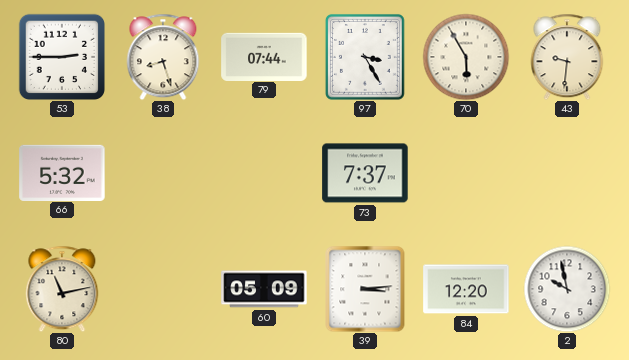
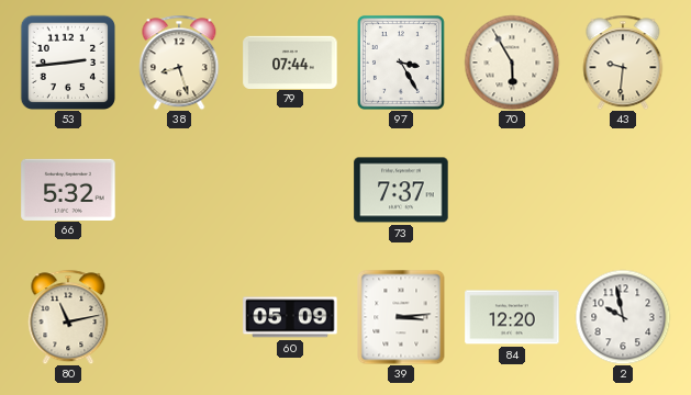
53: 2:45 -> 2:44
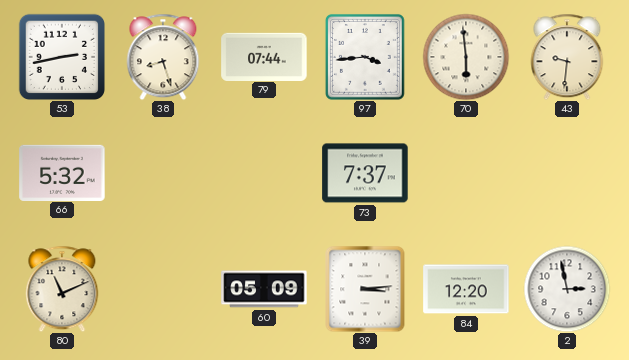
53: 2:44 -> 2:43
97: 3:25 -> 3:44
70: 5:55 -> 5:59
80: 11:13 -> 11:11
2: 9:58 -> 2:58
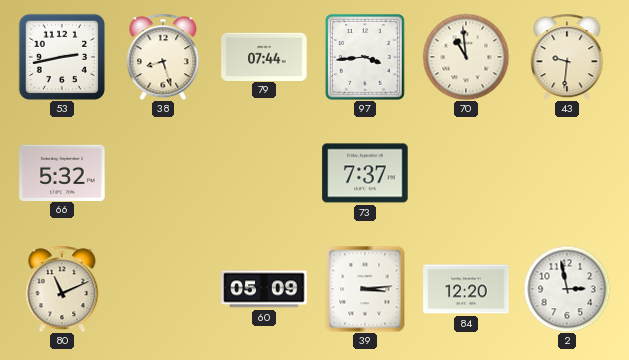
70: 5:59 -> 10:59
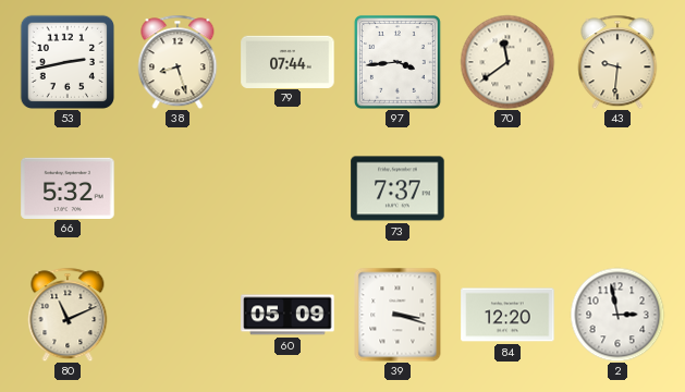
70: 10:59 -> 11:39
39: 3:14 -> 3:18
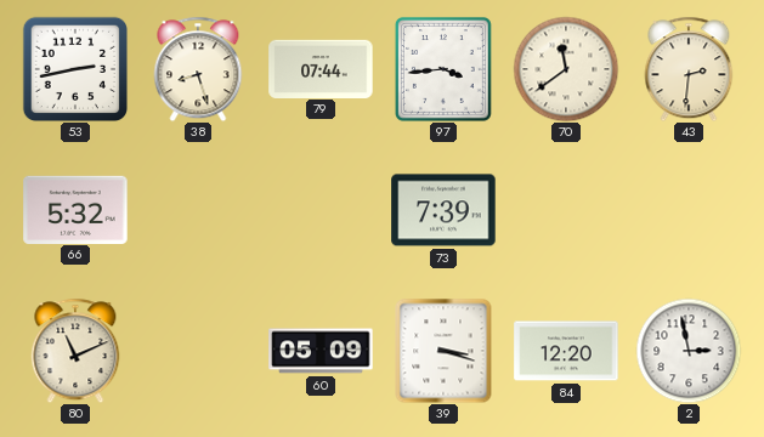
43: 9:31 -> 2:31
73: 7:37 -> 7:39
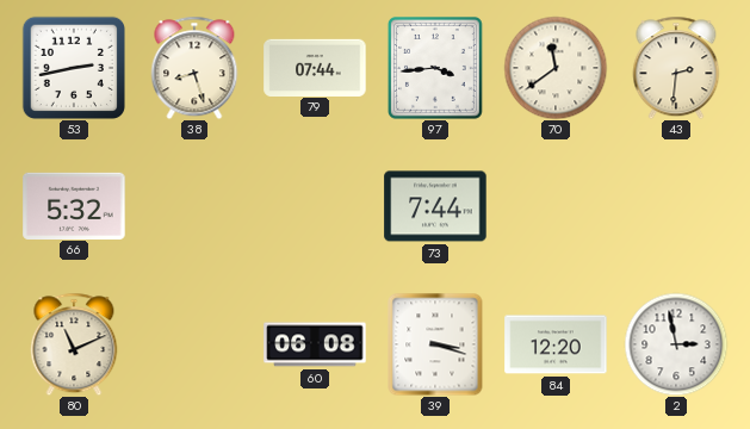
73: 7:39 -> 7:44
60: 05:09 -> 06:08
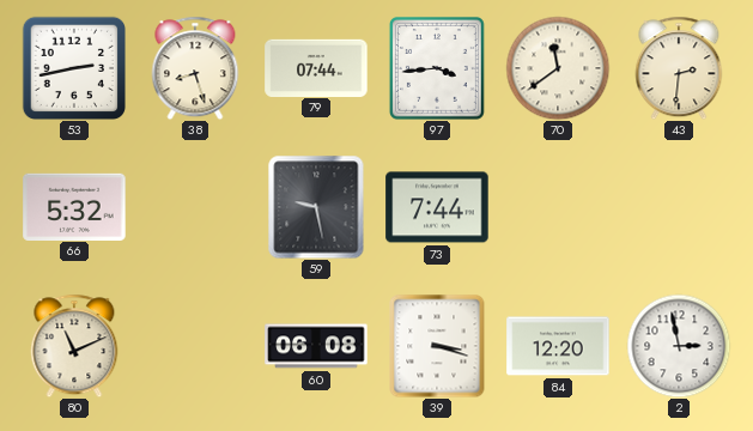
59: none -> 9:28
